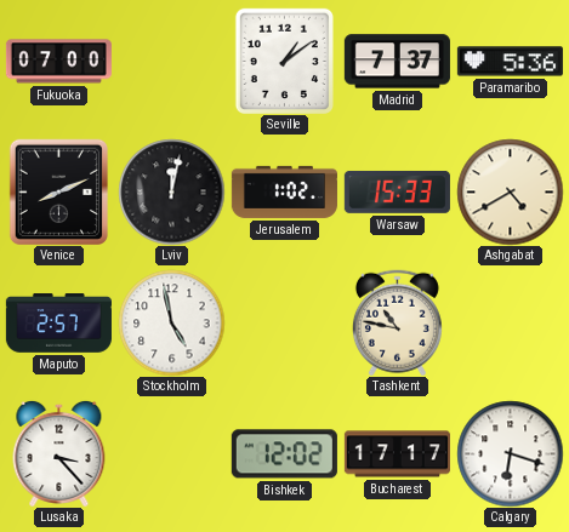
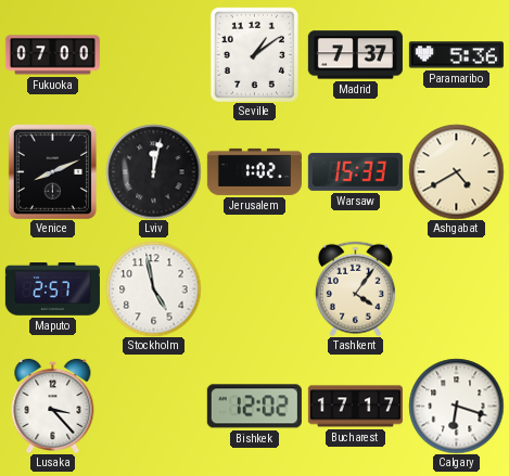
Tashkent: 10:47 -> 4:06
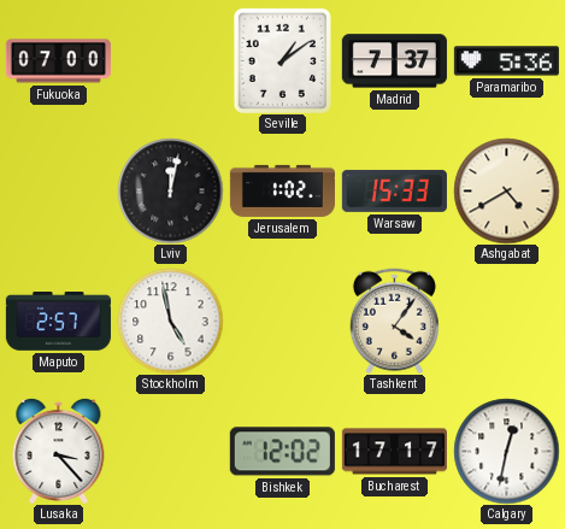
Venice: 8:11 -> none
Calgary: 6:18 -> 12:32
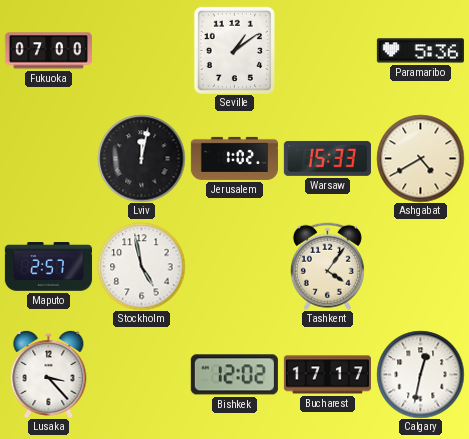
Madrid: 7:37 -> none
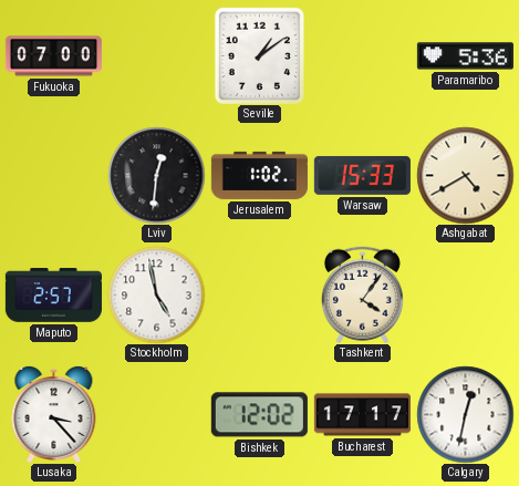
Lviv: 12:02 -> 12:31
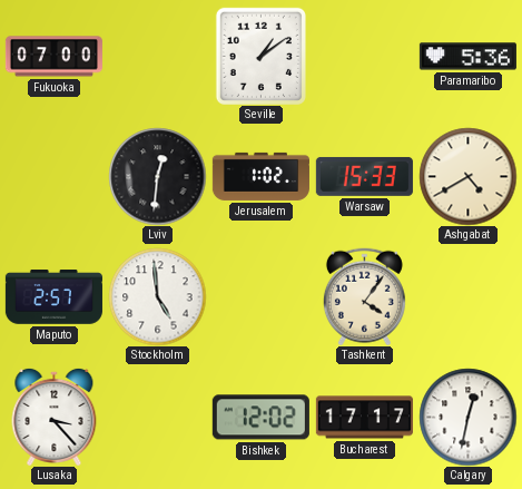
Stockholm: 4:58 -> 4:59
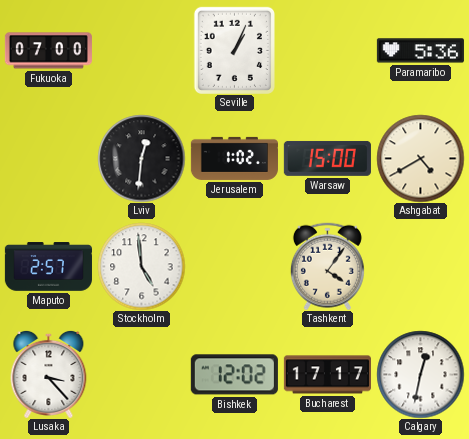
Seville: 1:09 -> 1:04
Warsaw: 15:33 -> 15:00
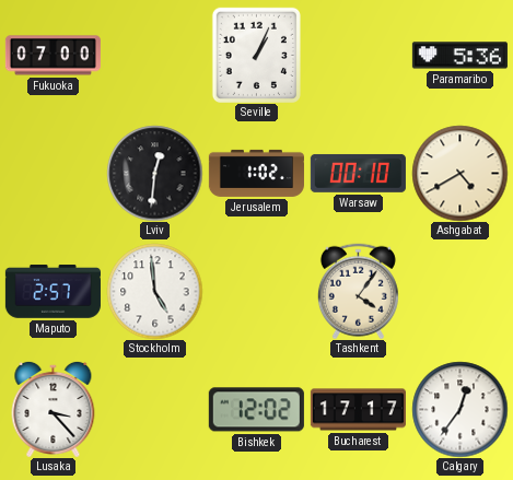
Warsaw: 15:00 -> 00:10
Calgary: 12:32 -> 12:36
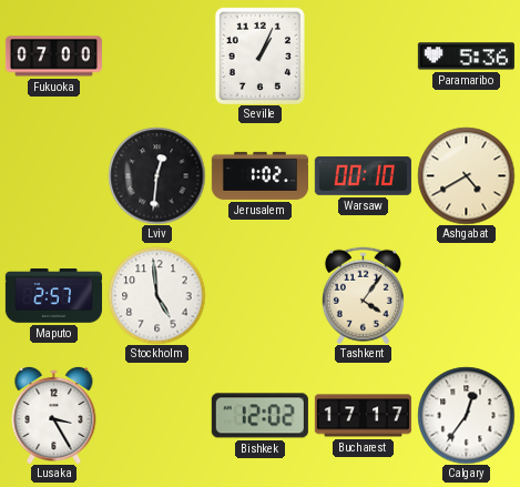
Lusaka: 3:23 -> 3:25
